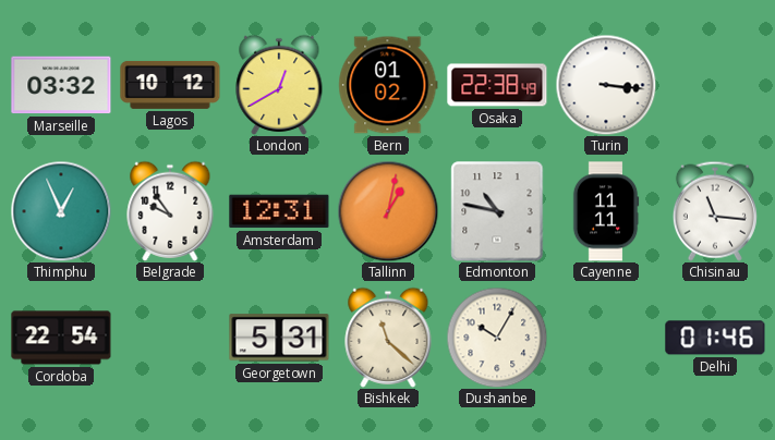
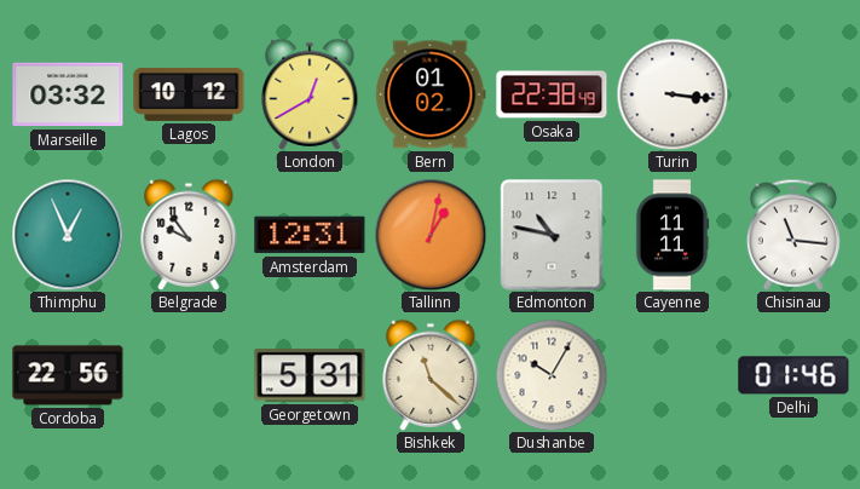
Cordoba: 22:54 -> 22:56
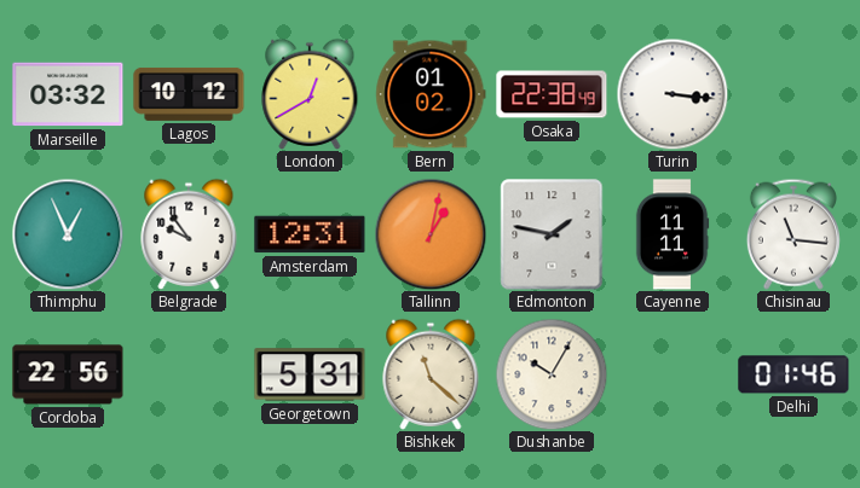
Edmonton: 10:47 -> 1:47
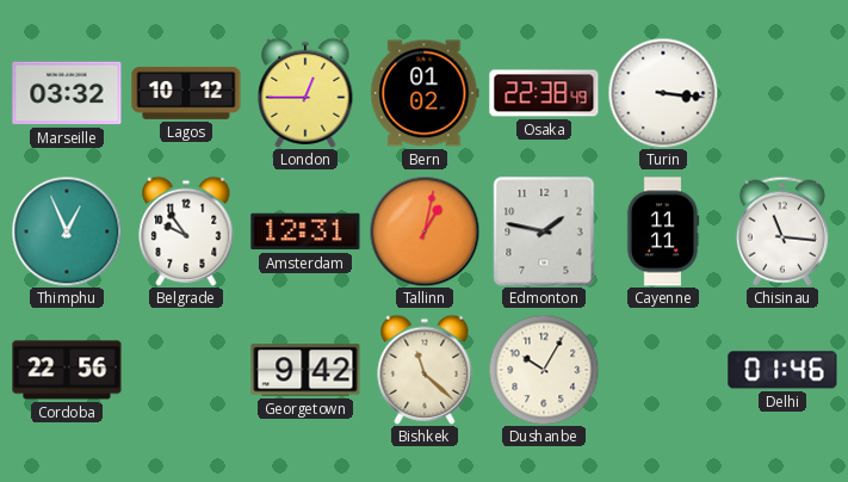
London: 12:40 -> 12:45
Georgetown: 5:31 -> 9:42
